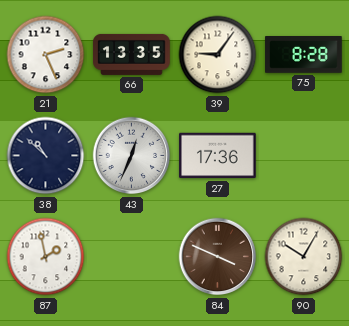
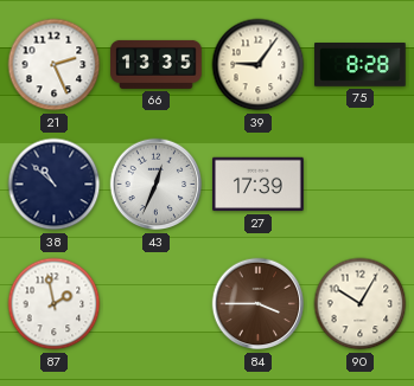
27: 17:36 -> 17:39
84: 3:49 -> 3:45
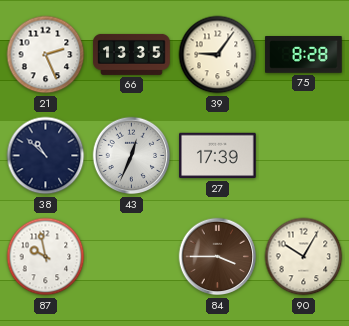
87: 1:58 -> 9:58
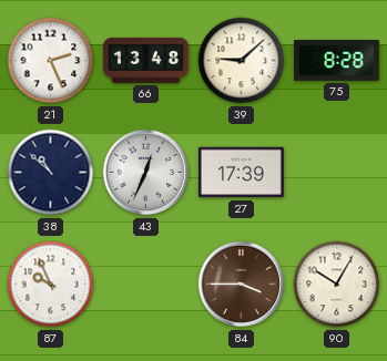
66: 13:35 -> 13:48
39: 9:06 -> 9:08
87: 9:58 -> 9:56
